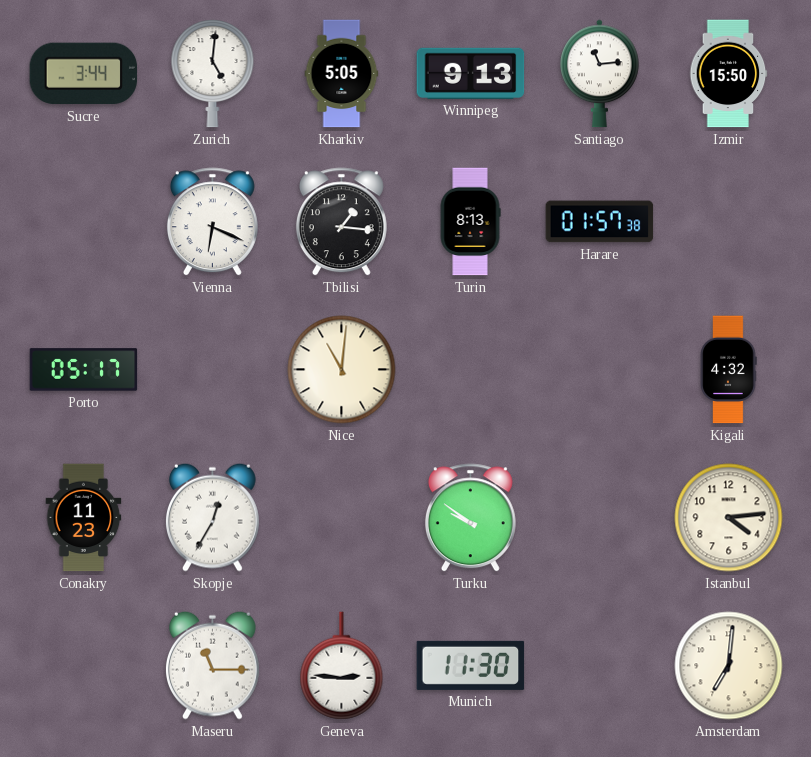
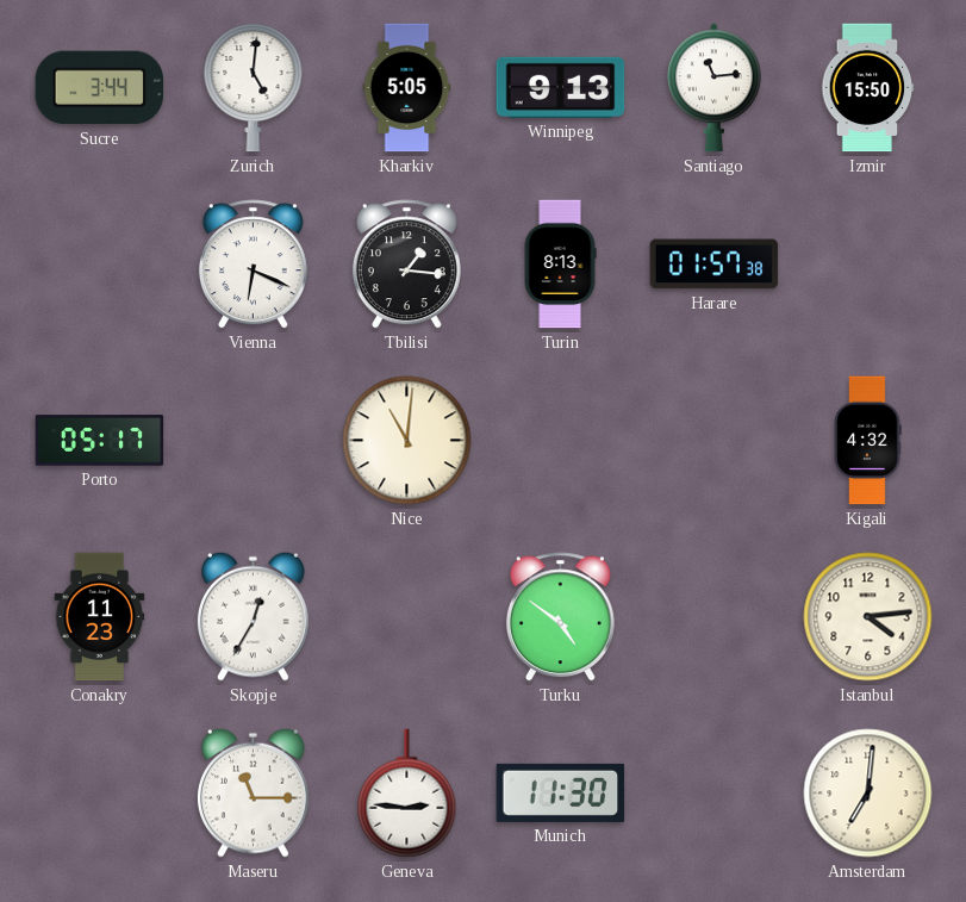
Turku: 9:51 -> 4:51
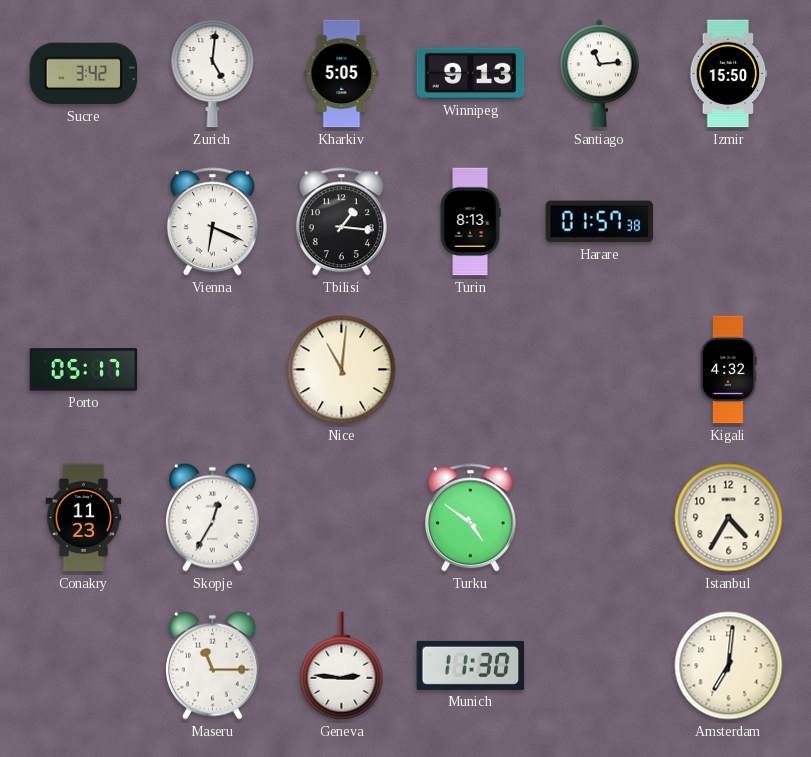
Sucre: 3:44 -> 3:42
Istanbul: 4:14 -> 4:35
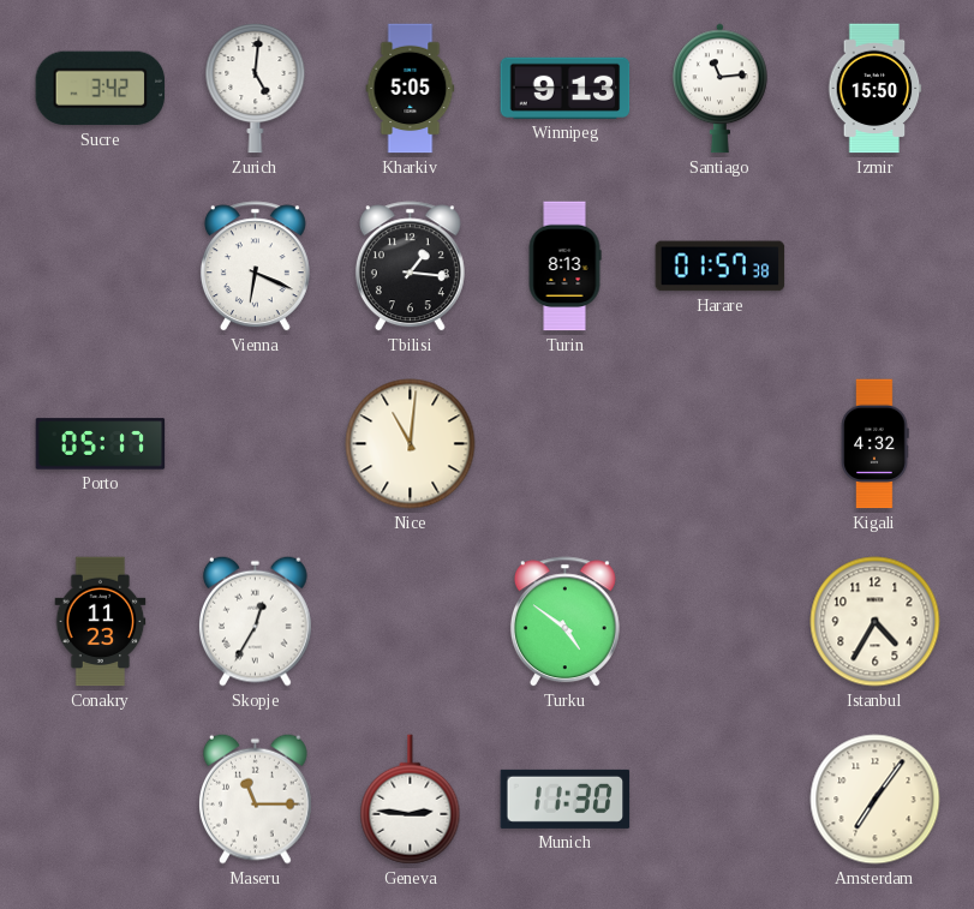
Amsterdam: 7:01 -> 7:06
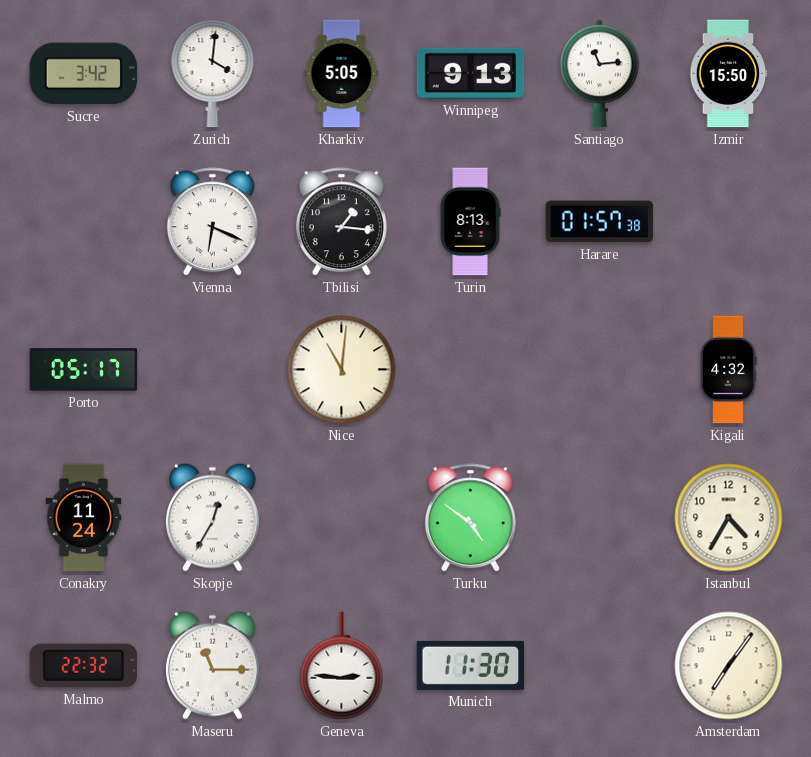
Zurich: 5:01 -> 4:01
Conakry: 11:23 -> 11:24
Malmo: none -> 22:32
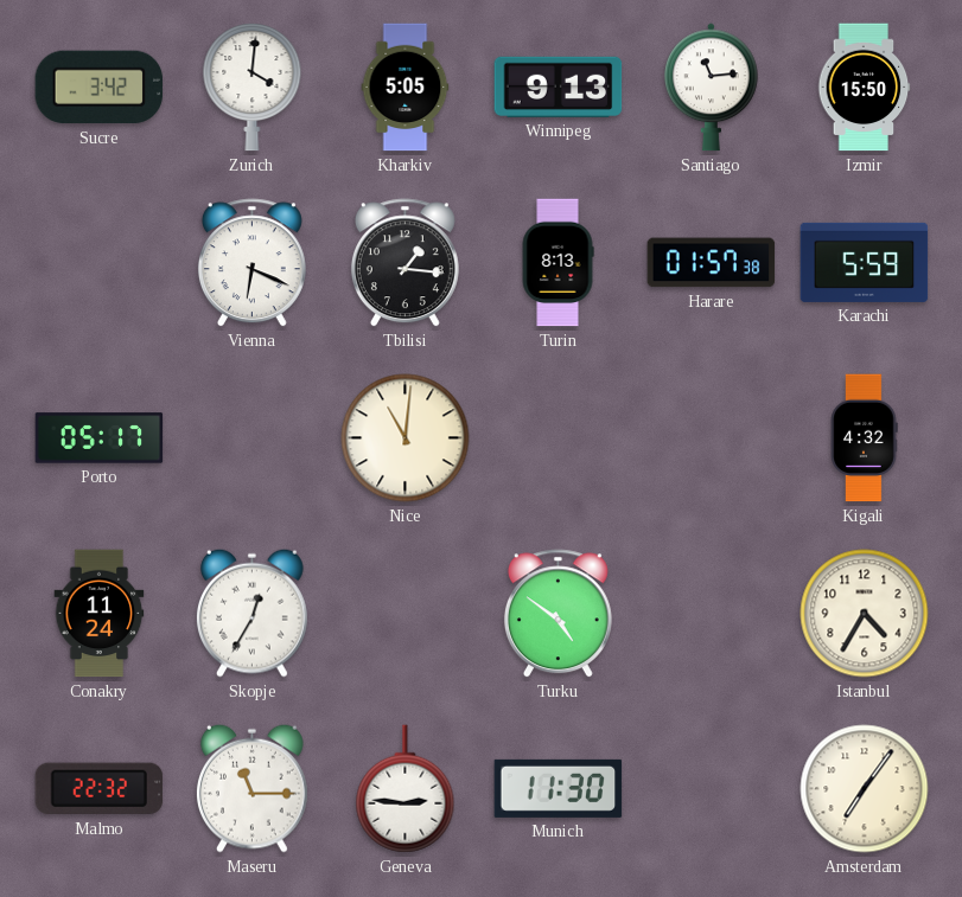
Karachi: none -> 5:59
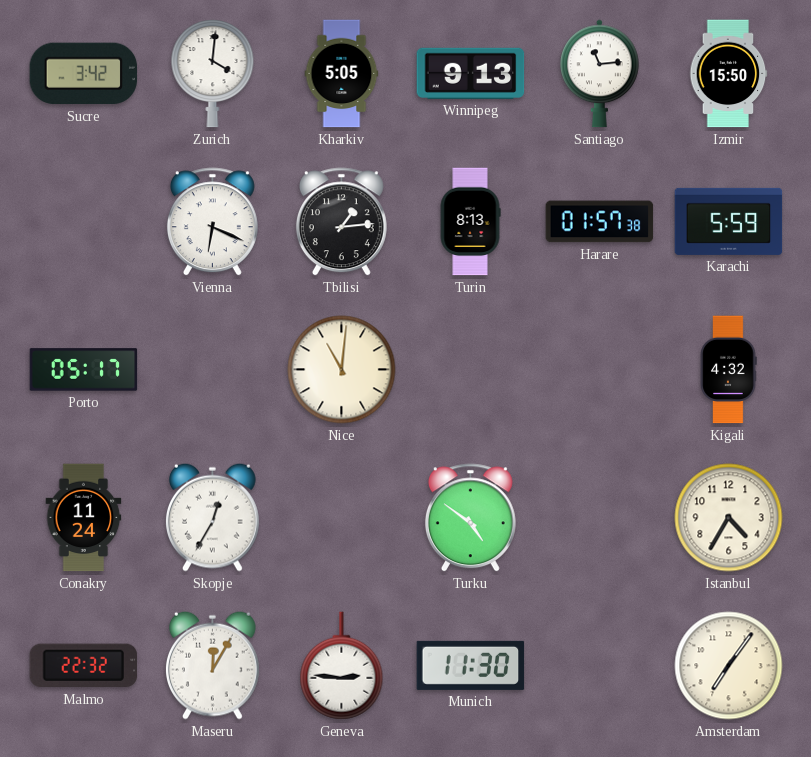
Tbilisi: 1:16 -> 1:14
Maseru: 11:15 -> 12:05
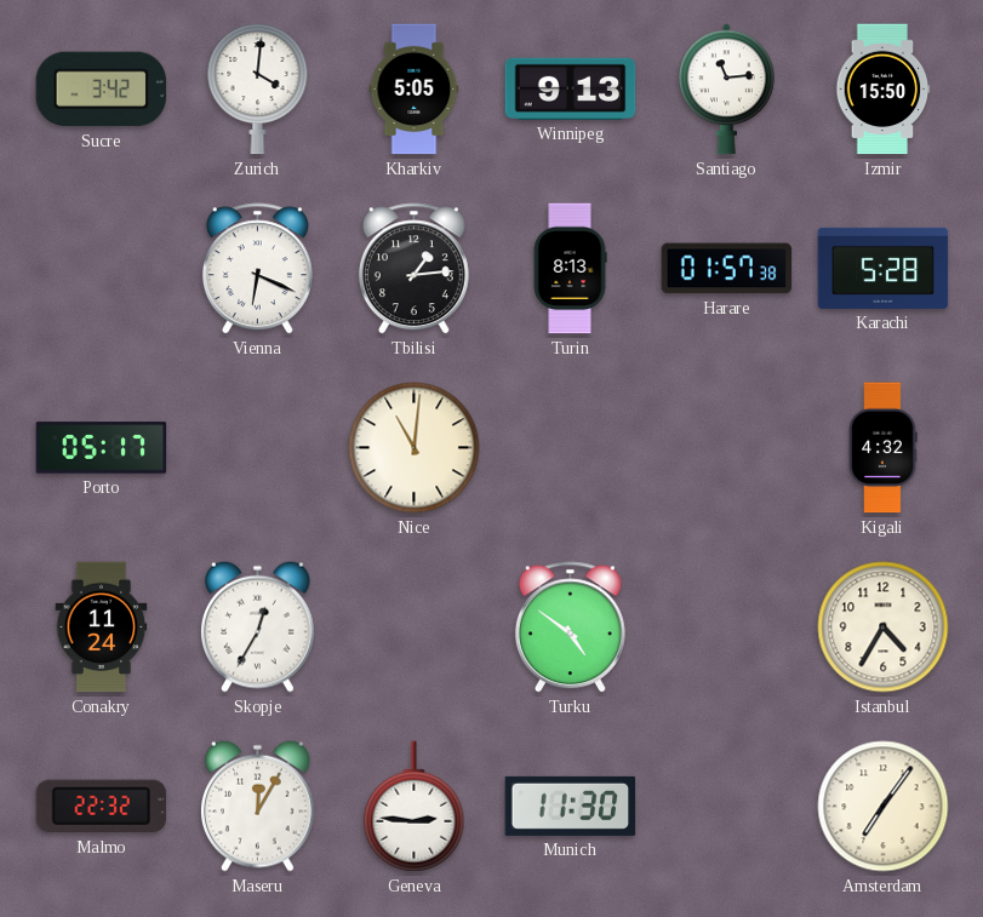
Karachi: 5:59 -> 5:28
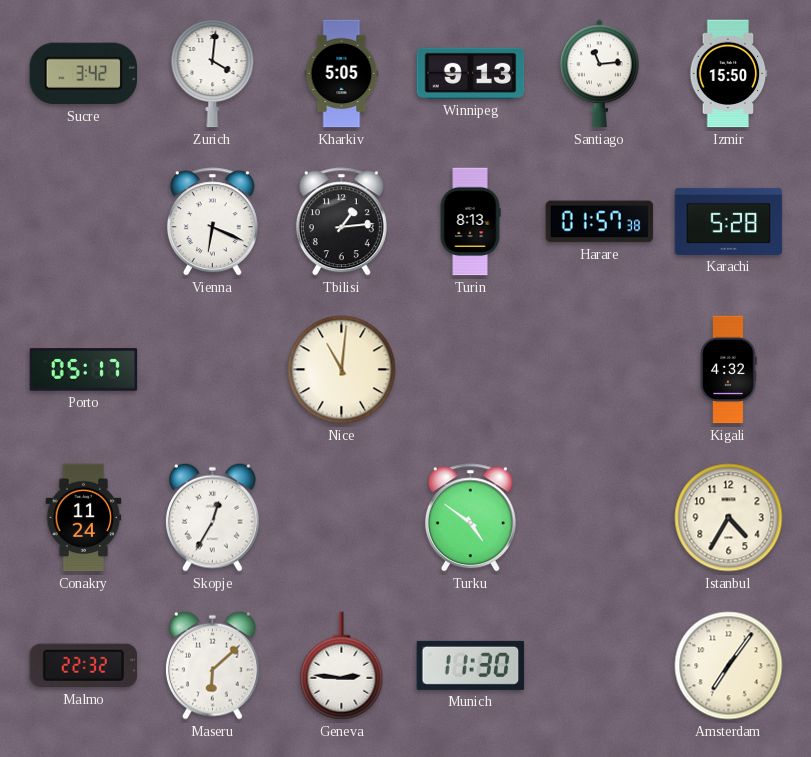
Maseru: 12:05 -> 6:08
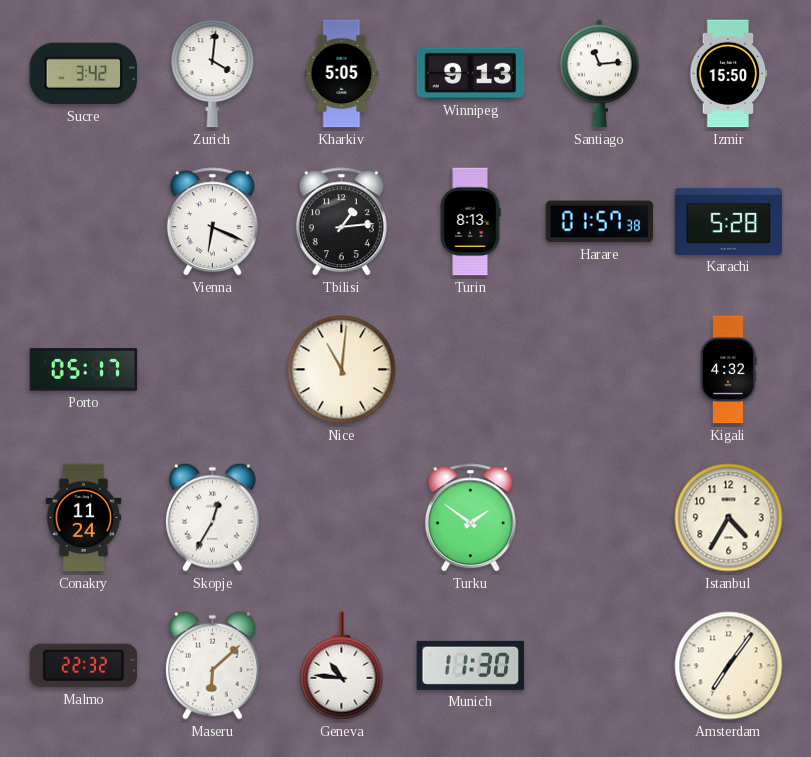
Turku: 4:51 -> 1:51
Geneva: 2:46 -> 10:46
